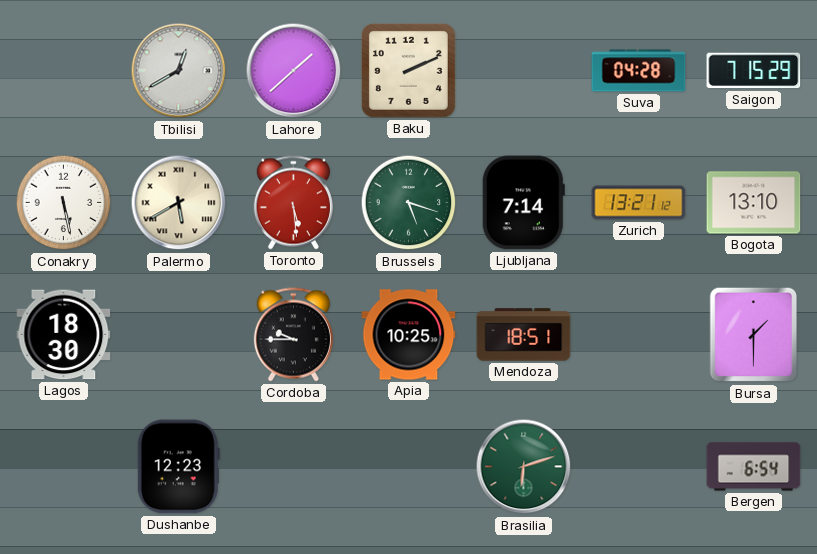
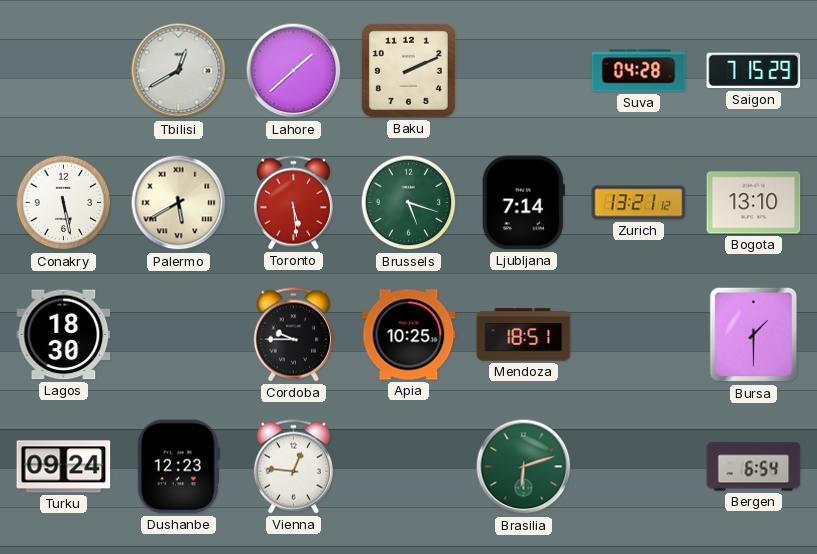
Turku: none -> 09:24
Vienna: none -> 12:46
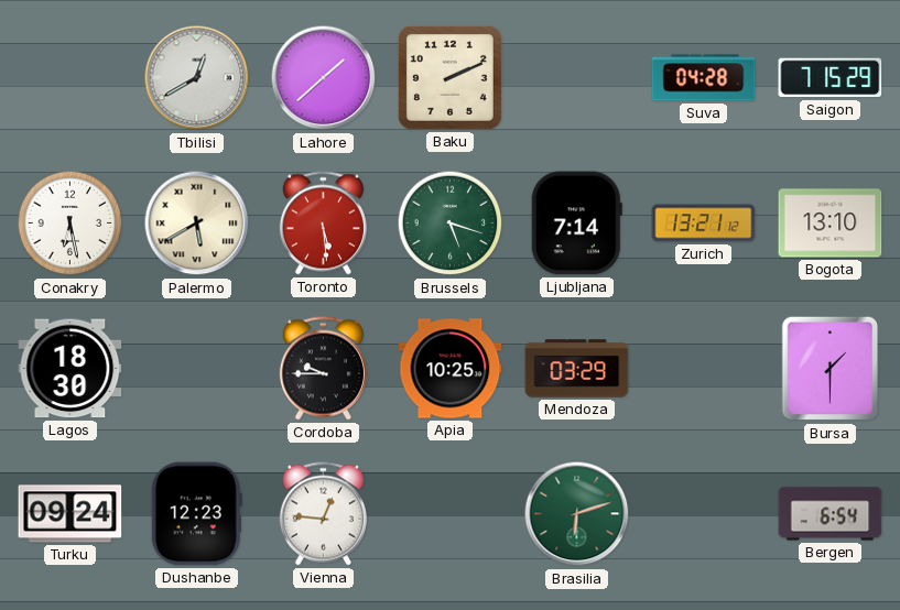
Conakry: 5:28 -> 6:28
Mendoza: 18:51 -> 03:29
